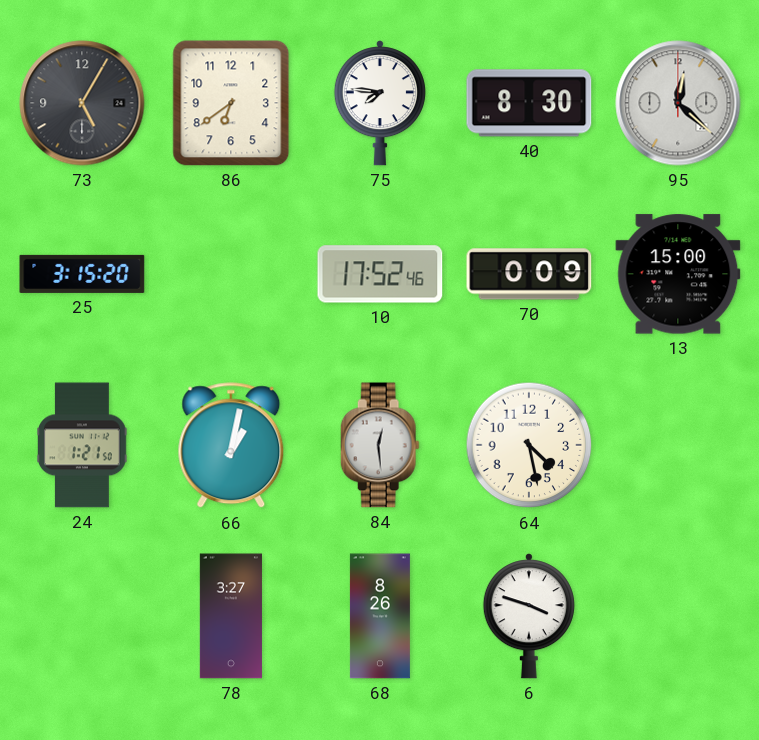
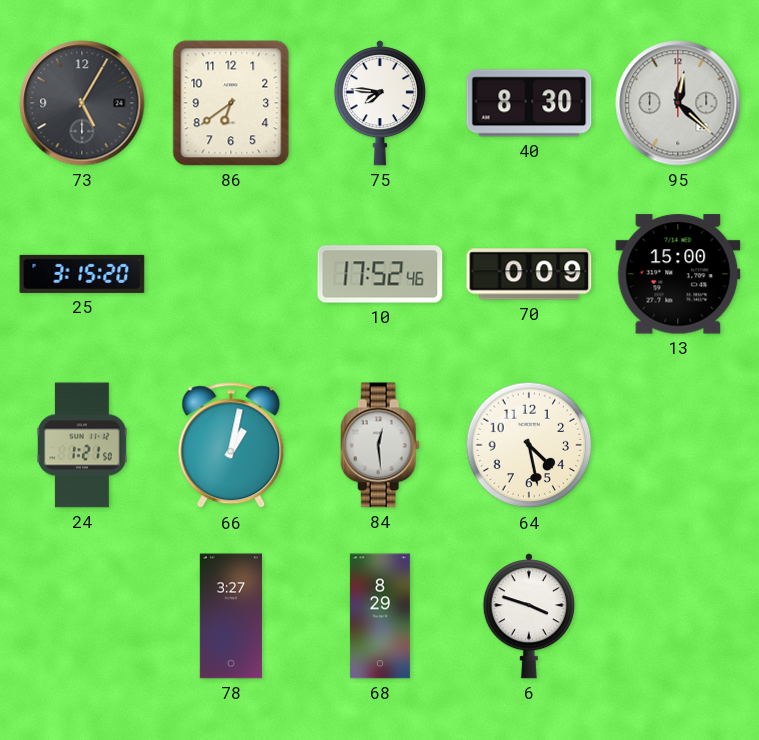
68: 8:26 -> 8:29
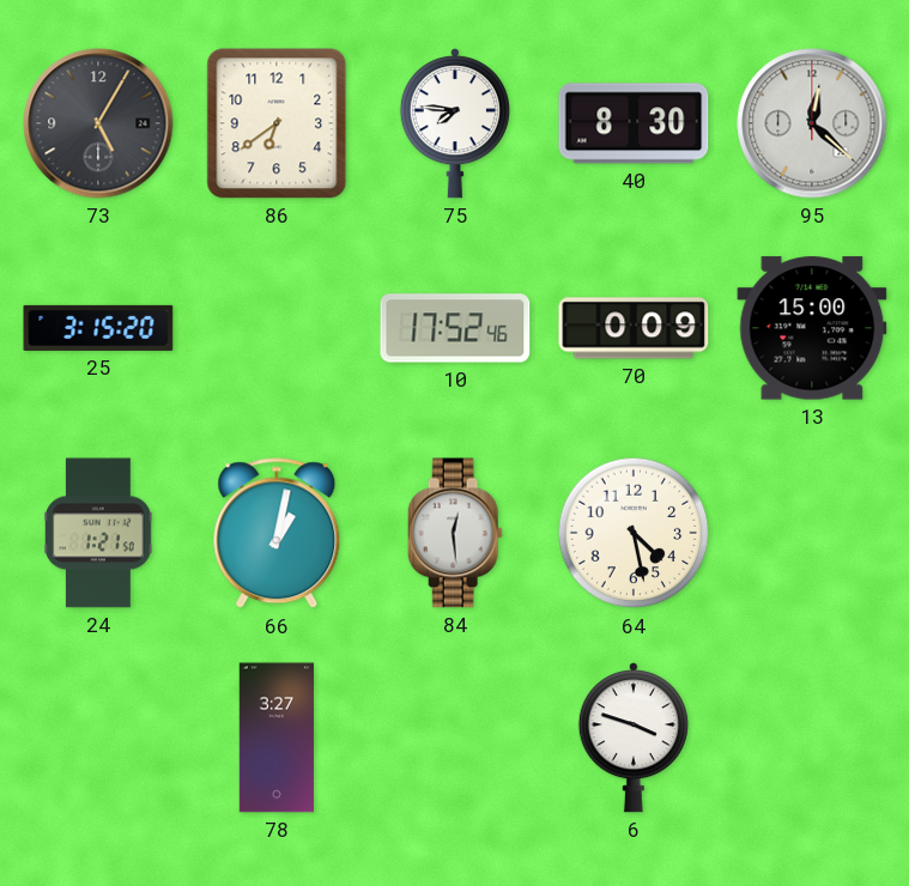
68: 8:29 -> none
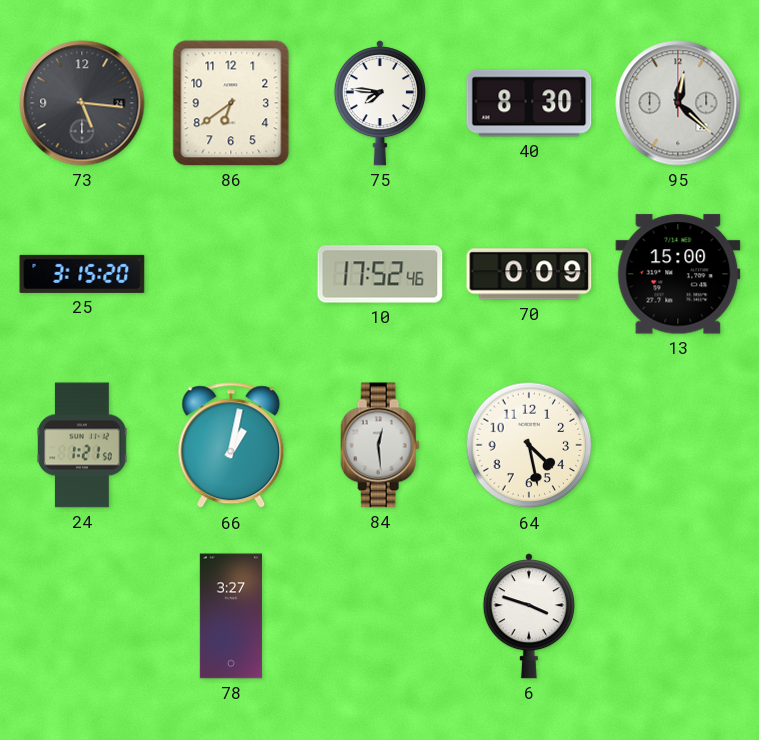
73: 5:05 -> 5:16
